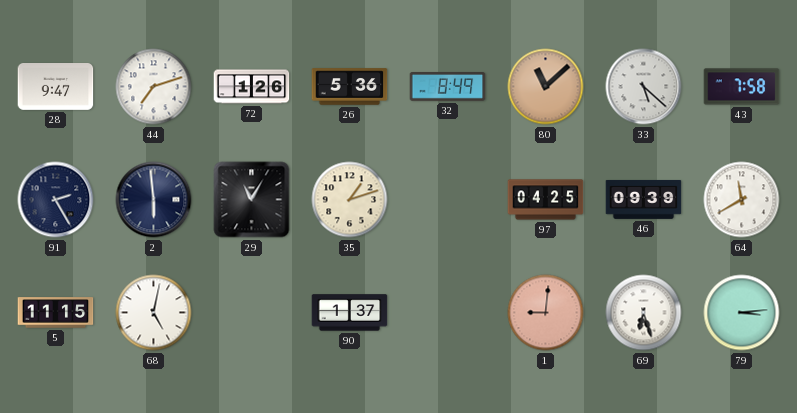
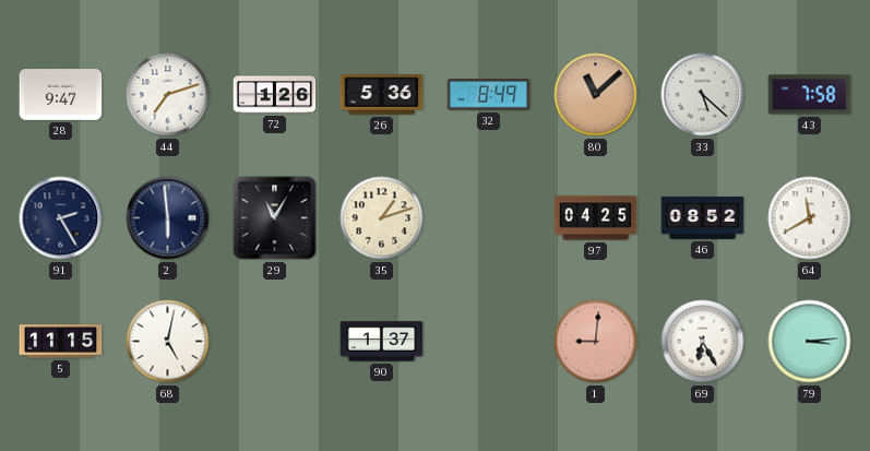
46: 09:39 -> 08:52
69: 6:27 -> 6:25
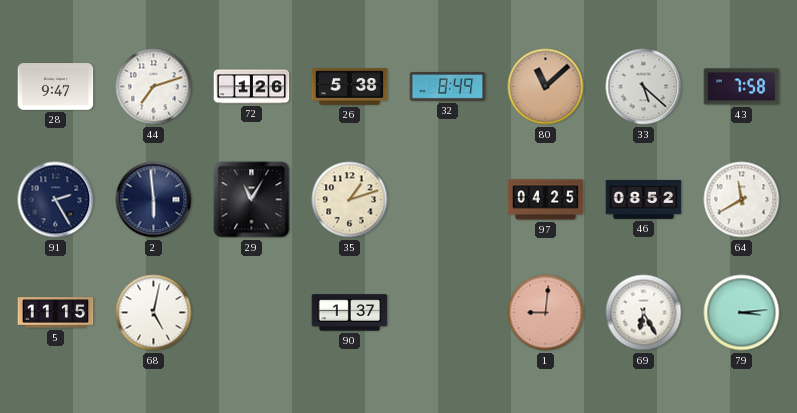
26: 5:36 -> 5:38
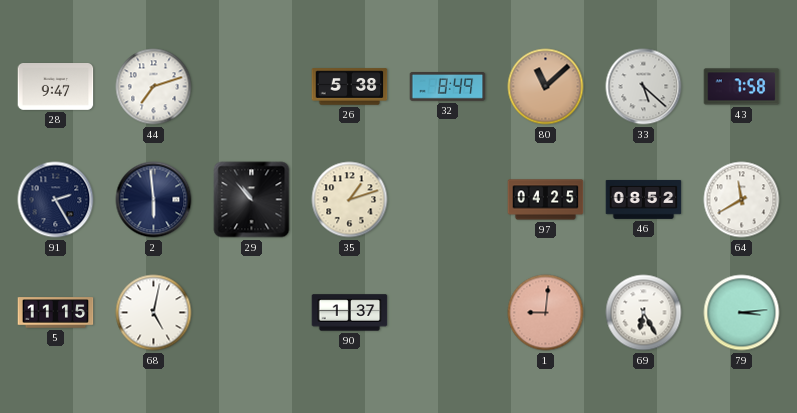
72: 1:26 -> none
29: 11:05 -> 10:53
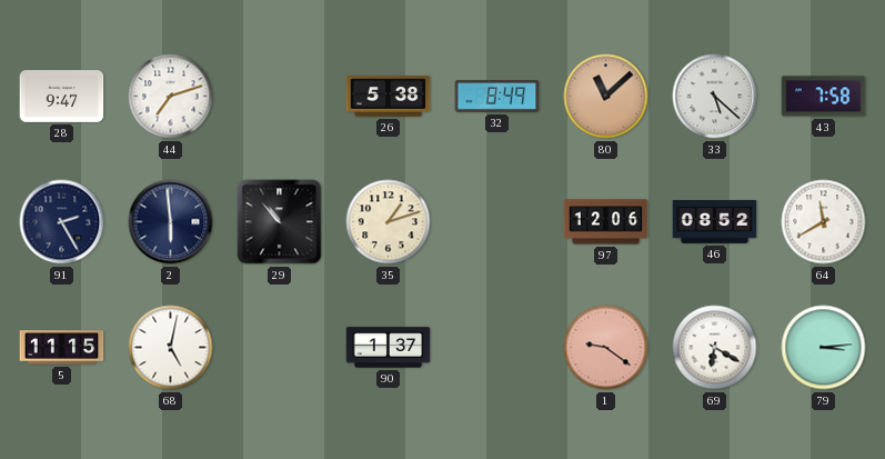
97: 04:25 -> 12:06
1: 9:01 -> 9:21
69: 6:25 -> 6:20
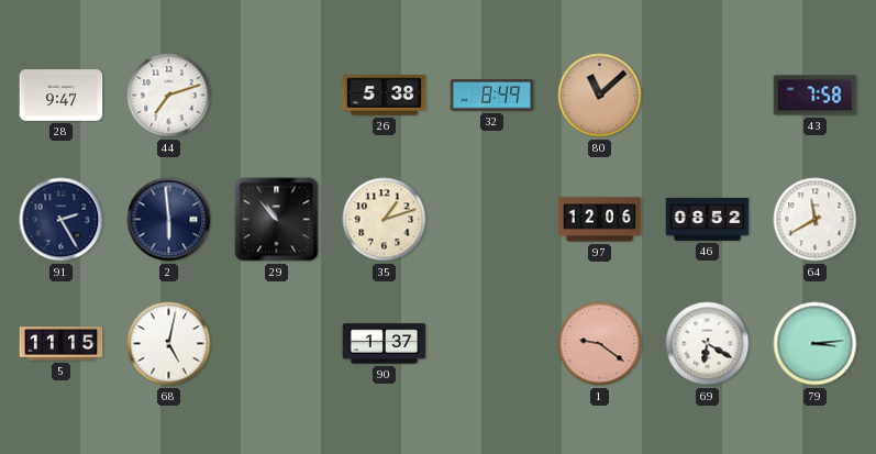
33: 5:22 -> none
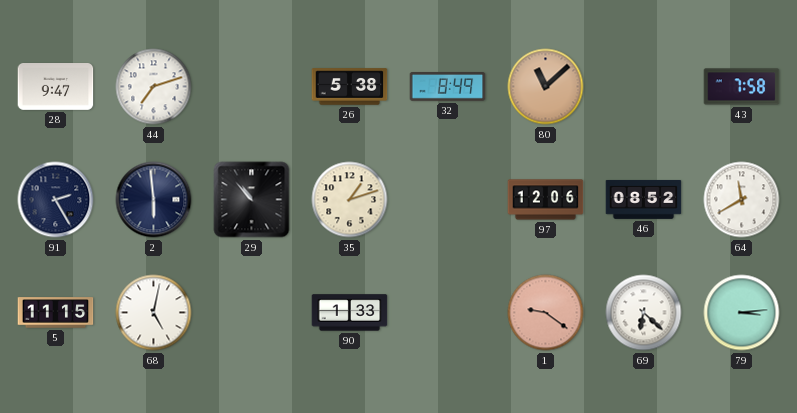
90: 1:37 -> 1:33
69: 6:20 -> 6:22
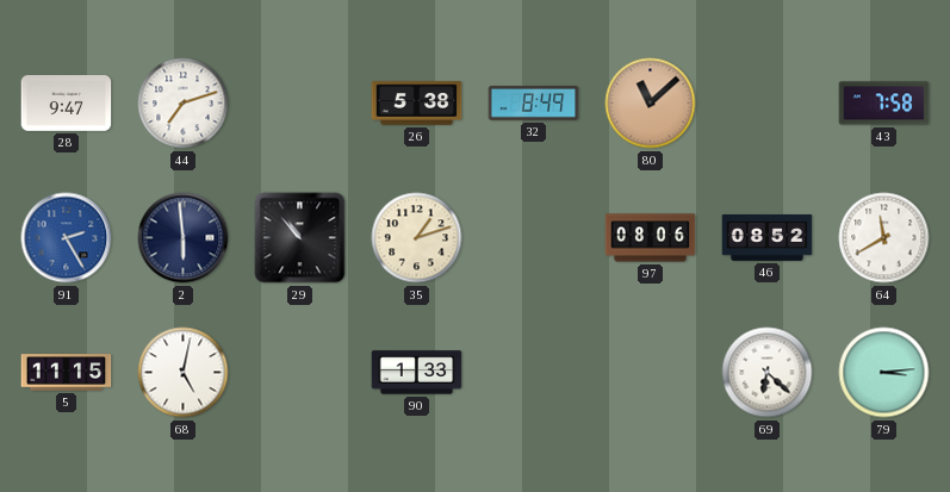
91 dial: navy -> blue
97: 12:06 -> 08:06
1: 9:21 -> none
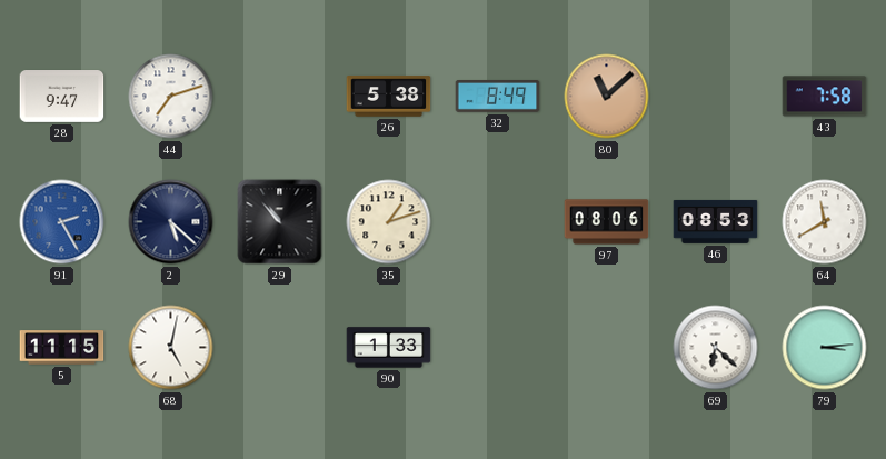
2: 5:59 -> 5:22
46: 08:52 -> 08:53
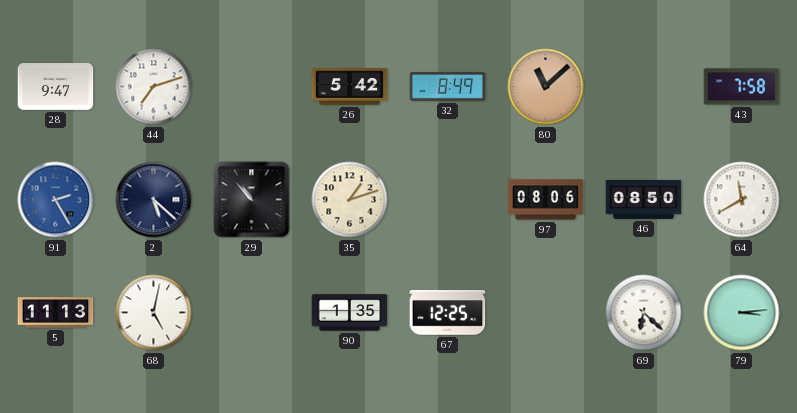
26: 5:38 -> 5:42
46: 08:53 -> 08:50
5: 11:15 -> 11:13
90: 1:33 -> 1:35
67: none -> 12:25
